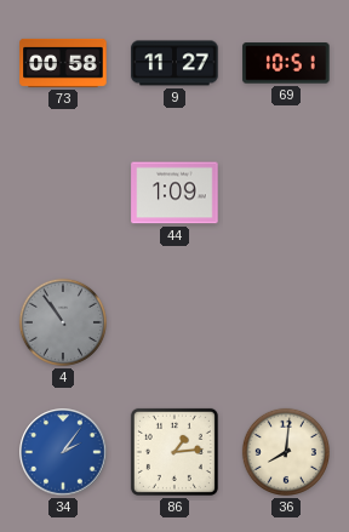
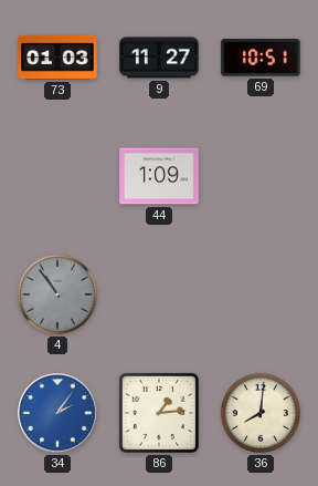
73: 00:58 -> 01:03
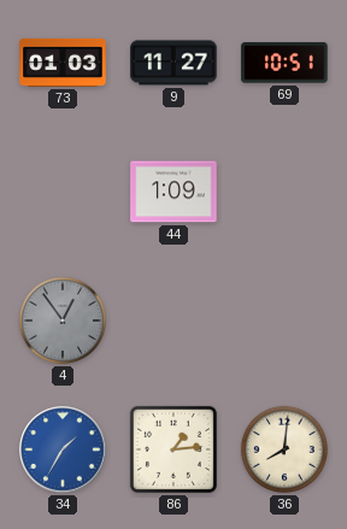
4: 10:54 -> 12:54
34: 2:06 -> 1:35
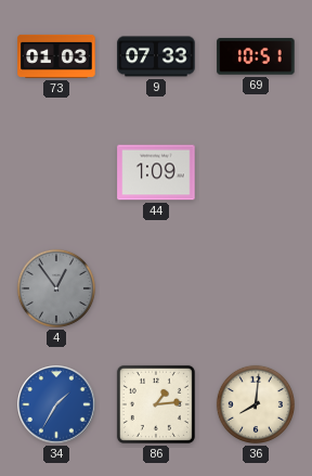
9: 11:27 -> 07:33
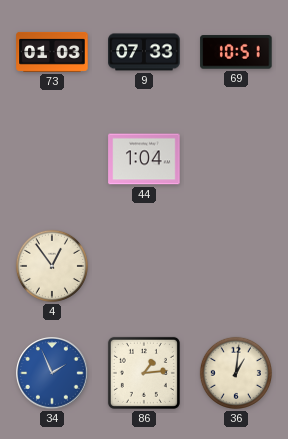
44: 1:09 -> 1:04
4 dial: grey -> cream
34: 1:35 -> 1:56
36: 8:01 -> 1:01
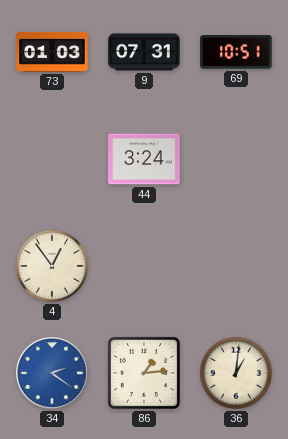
9: 07:33 -> 07:31
44: 1:04 -> 3:24
34: 1:56 -> 2:21
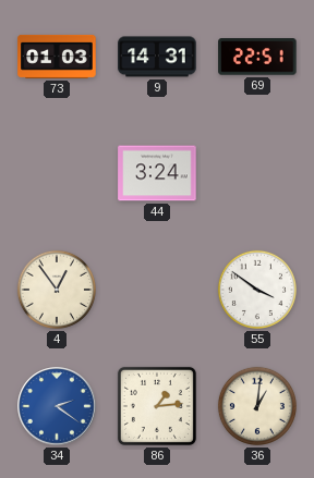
9: 07:31 -> 14:31
69: 10:51 -> 22:51
55: none -> 3:51
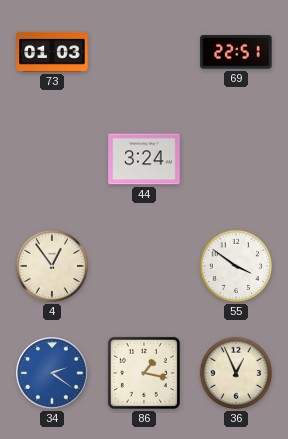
9: 14:31 -> none
86: 1:14 -> 1:17
36: 1:01 -> 12:56
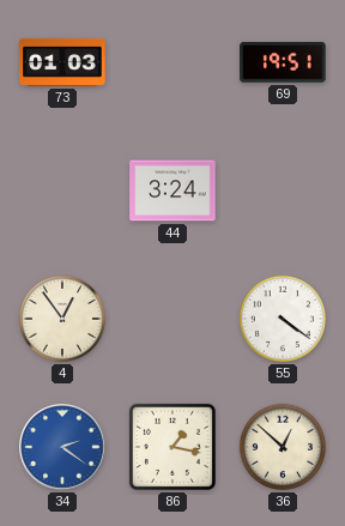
69: 22:51 -> 19:51
55: 3:51 -> 4:21
36: 12:56 -> 12:52
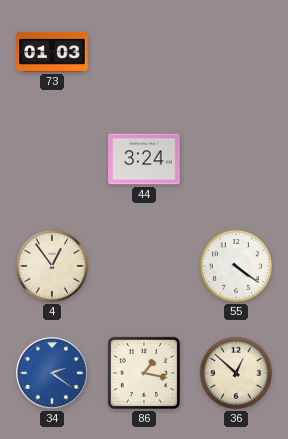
69: 19:51 -> none
